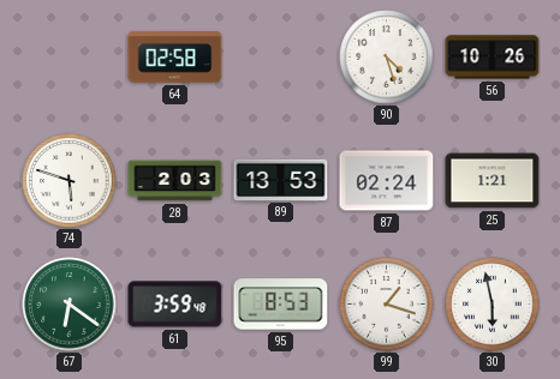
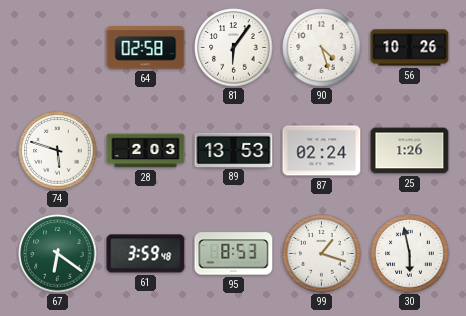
81: none -> 6:06
25: 1:21 -> 1:26
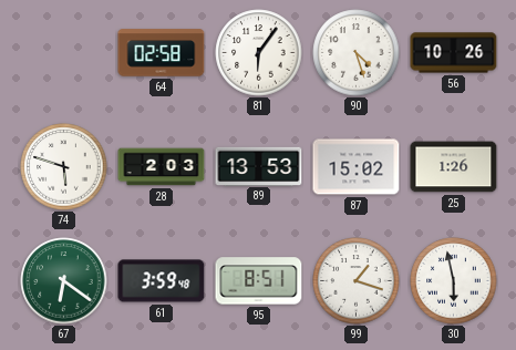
87: 02:24 -> 15:02
95: 8:53 -> 8:51
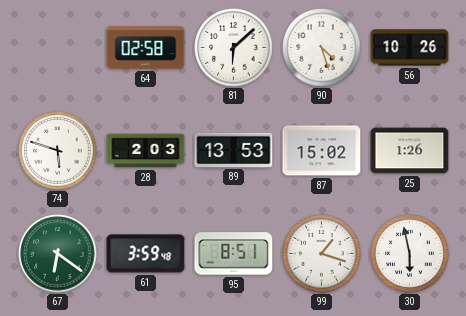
81: 6:06 -> 6:08
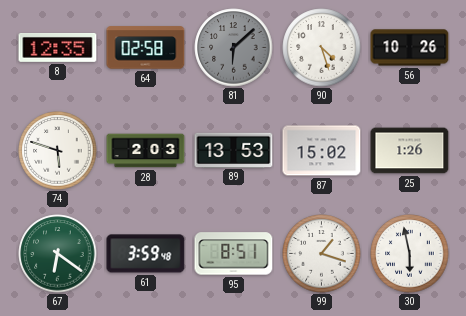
8: none -> 12:35
81 dial: white -> grey
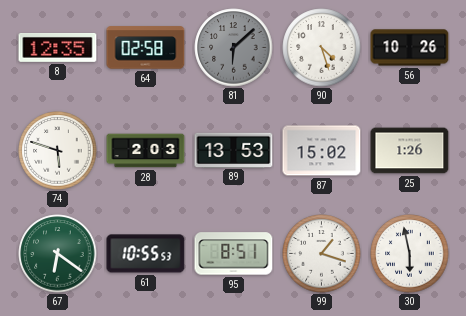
61: 3:59 -> 10:55
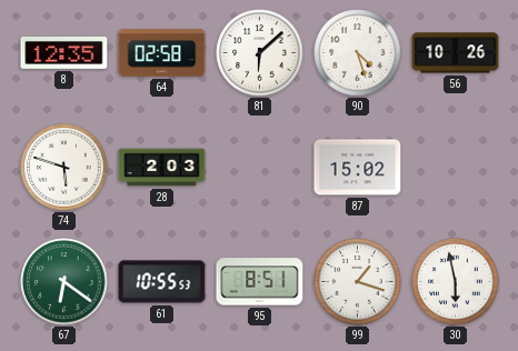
81 dial: grey -> white
89: 13:53 -> none
25: 1:26 -> none
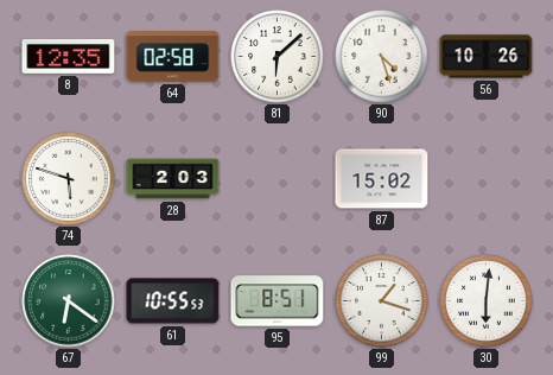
30: 5:58 -> 6:01
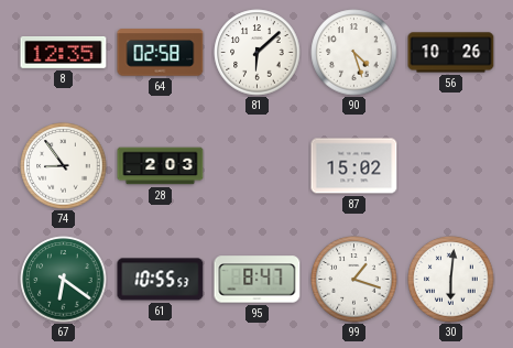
74: 5:48 -> 8:54
95: 8:51 -> 8:47
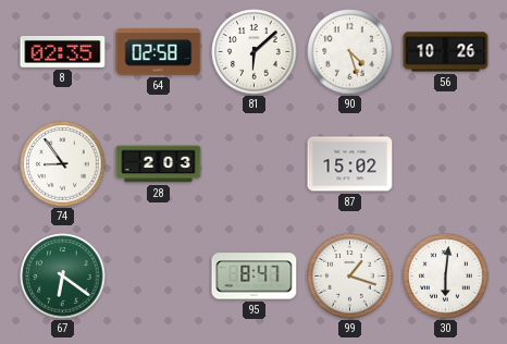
8: 12:35 -> 02:35
61: 10:55 -> none
